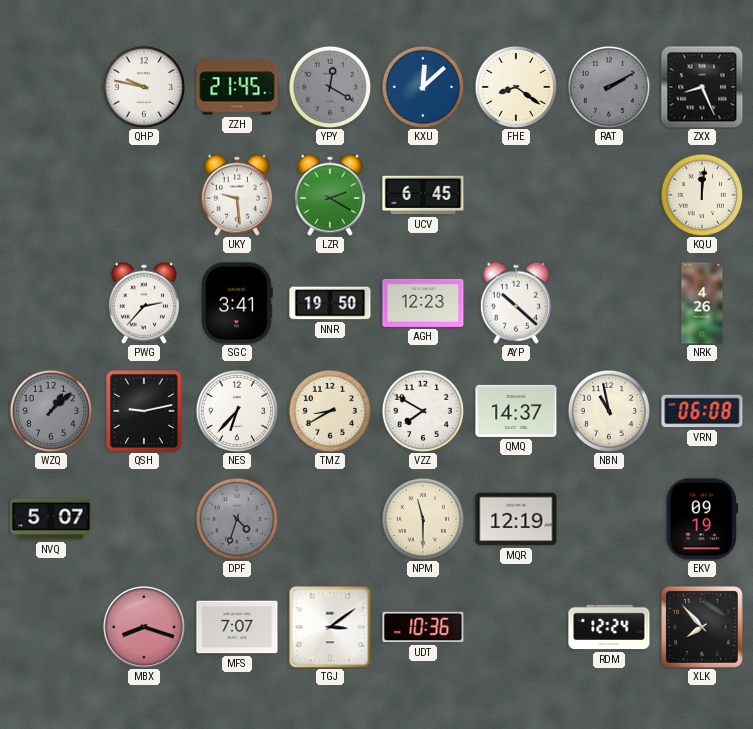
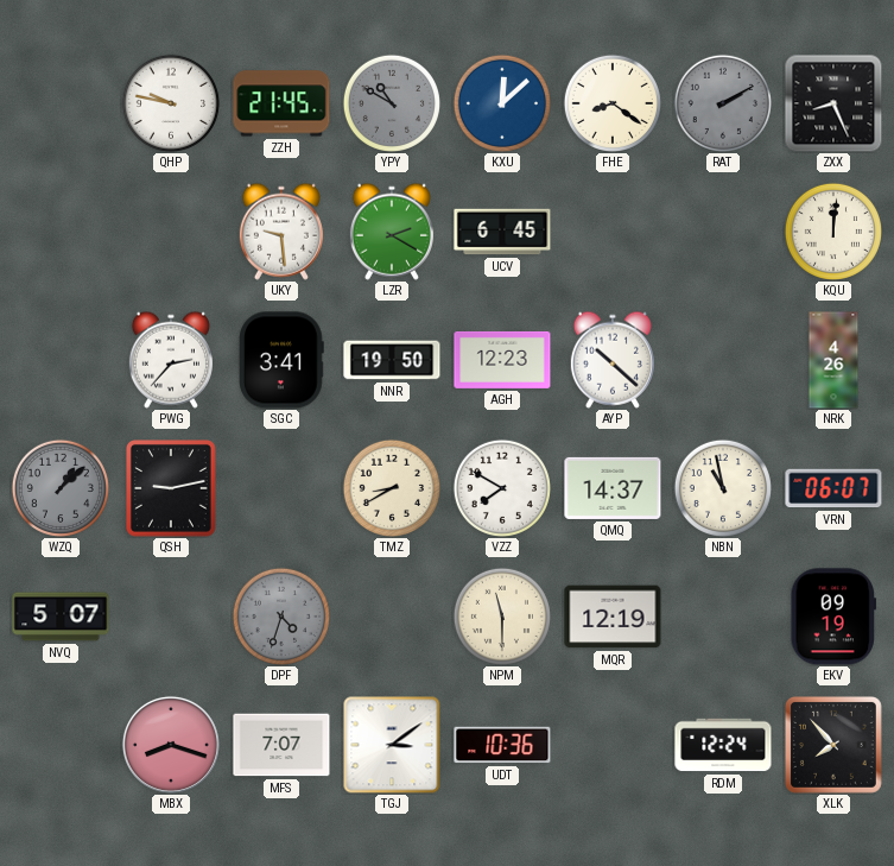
YPY: 12:20 -> 10:50
NES: 6:37 -> none
VRN: 06:08 -> 06:07
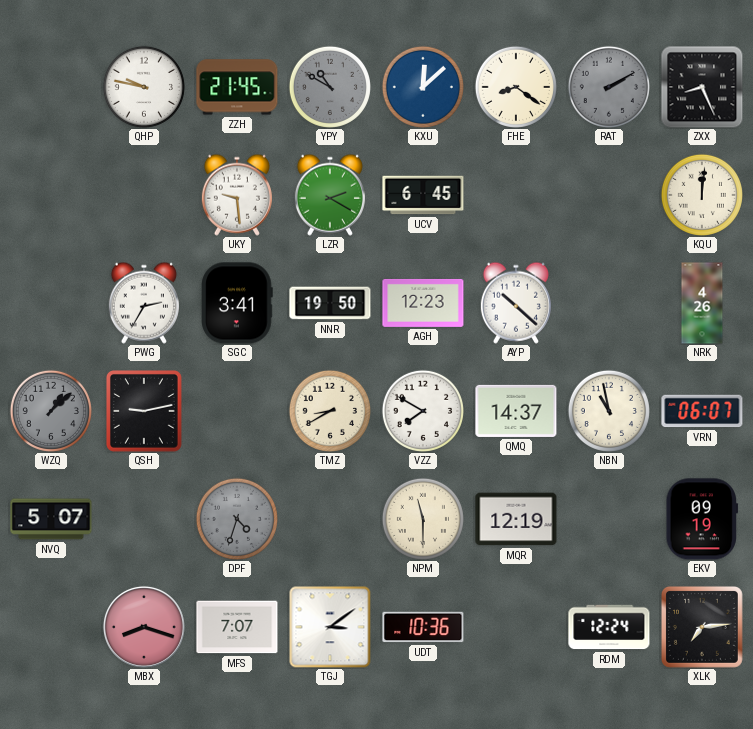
PWG: 2:37 -> 2:35
XLK: 7:53 -> 7:14
